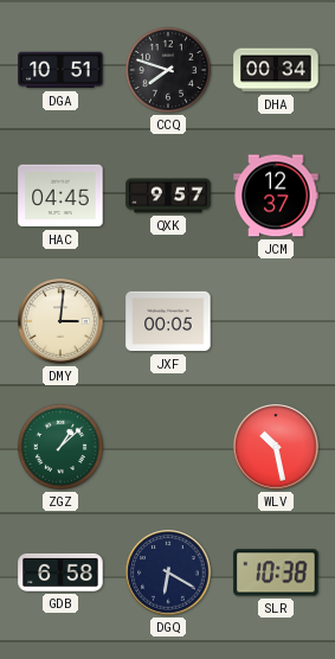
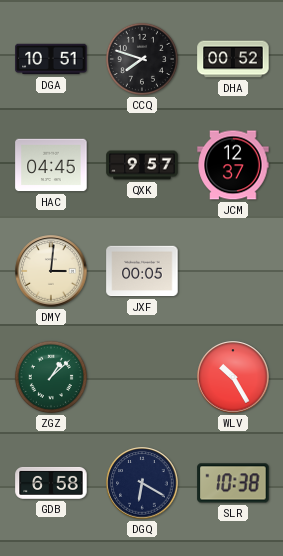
DHA: 00:34 -> 00:52
WLV: 10:28 -> 10:25
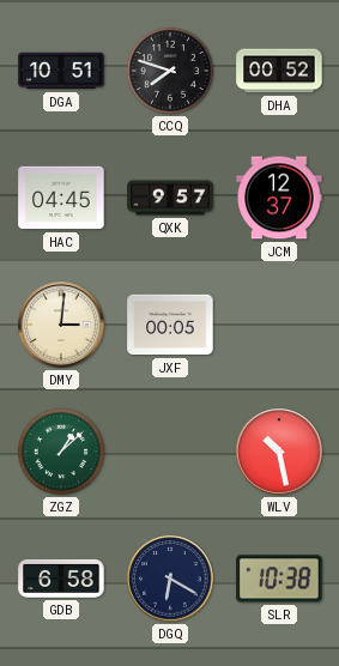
WLV: 10:25 -> 10:28
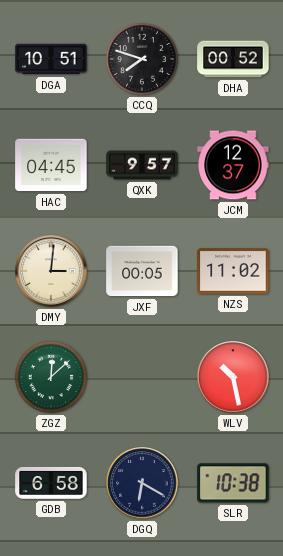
NZS: none -> 11:02
ZGZ: 1:08 -> 12:08
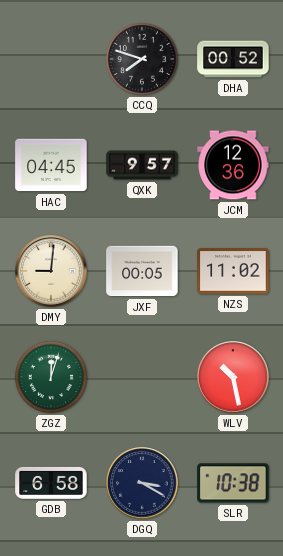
DGA: 10:51 -> none
JCM: 12:37 -> 12:36
DMY: 3:01 -> 9:01
ZGZ: 12:08 -> 12:03
DGQ: 6:20 -> 3:20
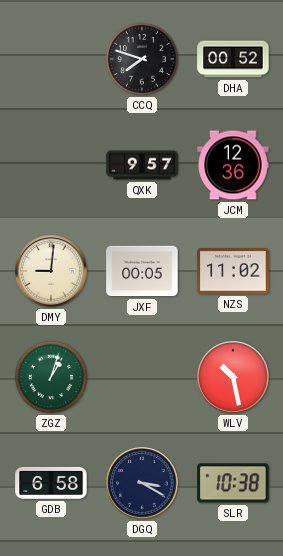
HAC: 04:45 -> none
ZGZ: 12:03 -> 1:03
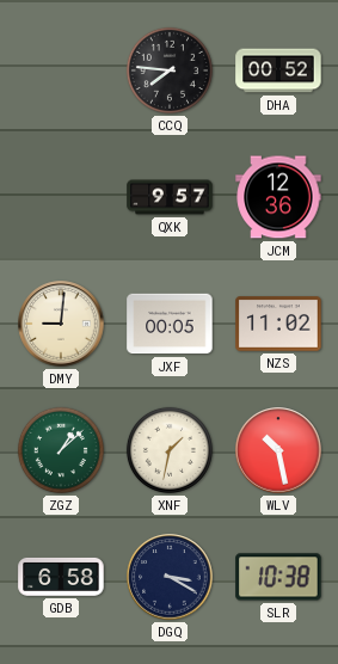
CCQ: 7:48 -> 7:46
ZGZ: 1:03 -> 1:08
XNF: none -> 1:32
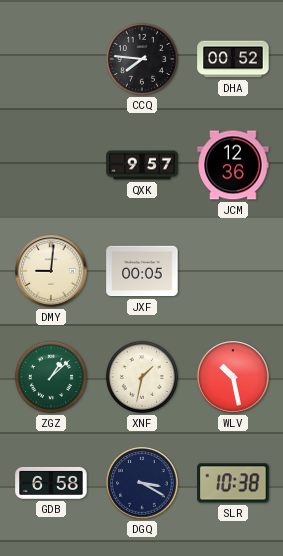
NZS: 11:02 -> none
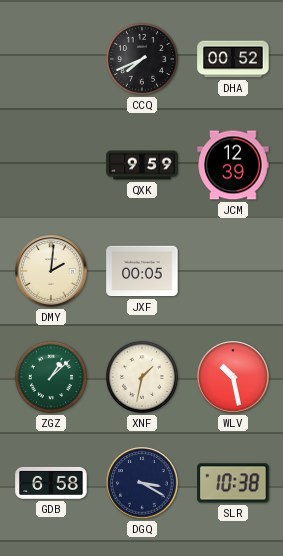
CCQ: 7:46 -> 7:41
QXK: 9:57 -> 9:59
JCM: 12:36 -> 12:39
DMY: 9:01 -> 2:01
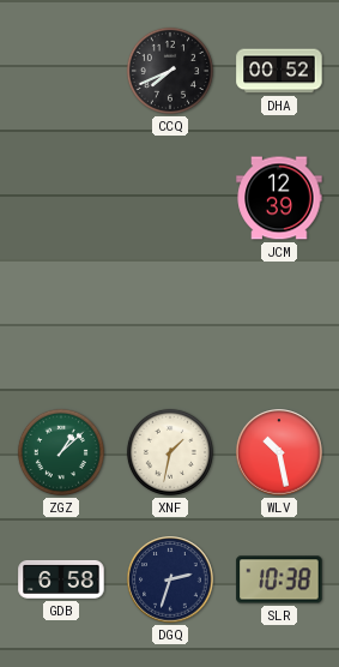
QXK: 9:59 -> none
DMY: 2:01 -> none
JXF: 00:05 -> none
DGQ: 3:20 -> 2:33
